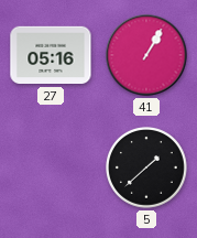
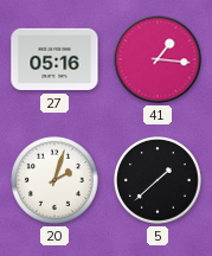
41: 1:05 -> 1:16
20: none -> 2:03
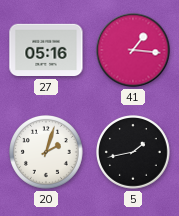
5: 1:38 -> 1:43
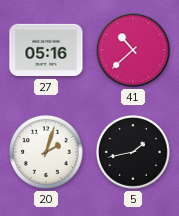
41: 1:16 -> 10:38
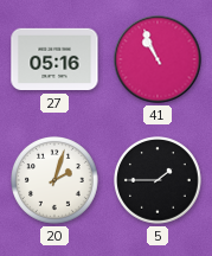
41: 10:38 -> 10:56
5: 1:43 -> 1:45
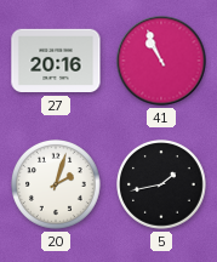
27: 05:16 -> 20:16
5: 1:45 -> 1:43
